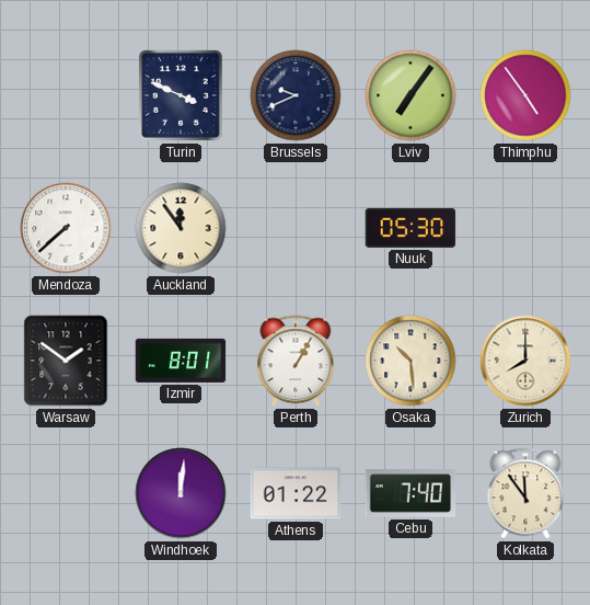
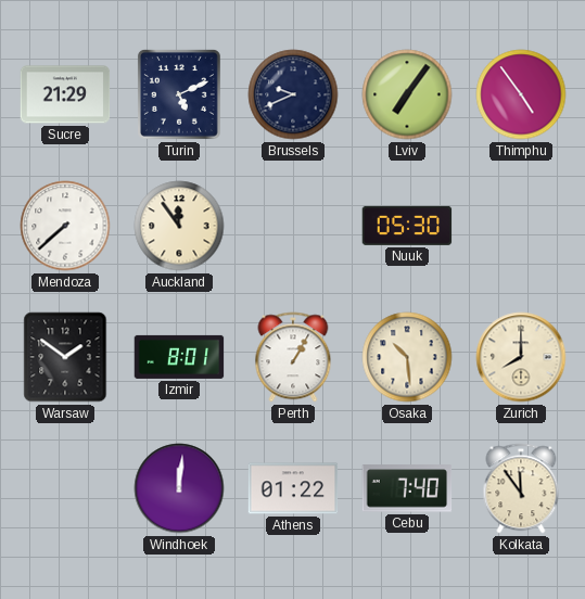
Sucre: none -> 21:29
Turin: 3:49 -> 5:11
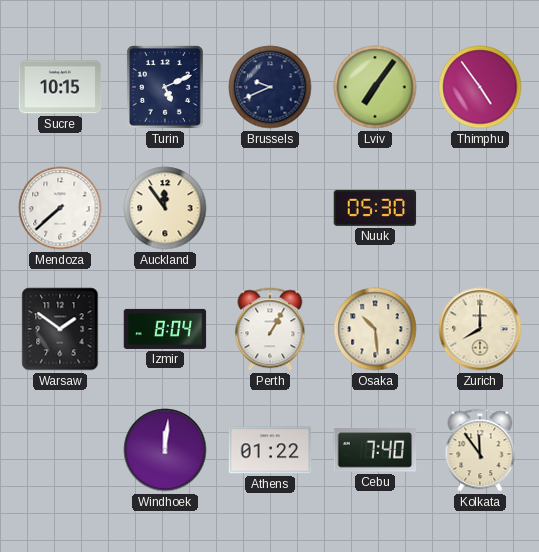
Sucre: 21:29 -> 10:15
Izmir: 8:01 -> 8:04
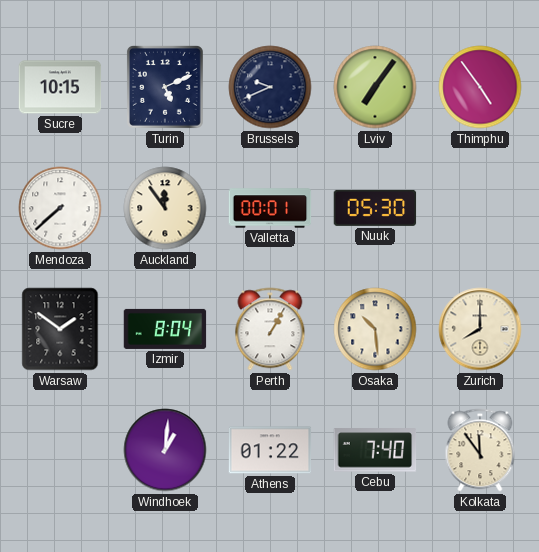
Valletta: none -> 00:01
Windhoek: 12:01 -> 1:01
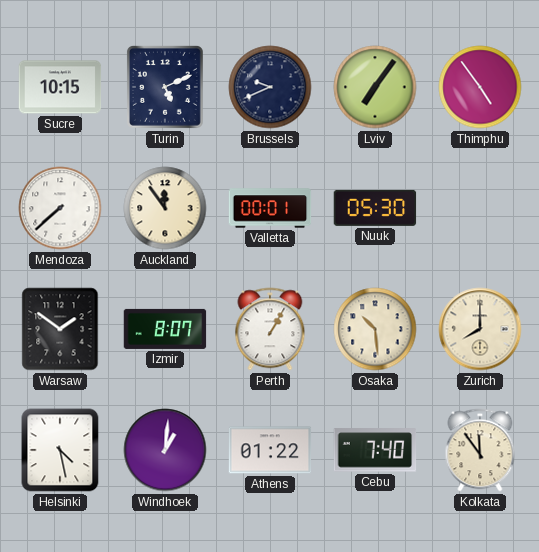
Izmir: 8:04 -> 8:07
Helsinki: none -> 4:28
